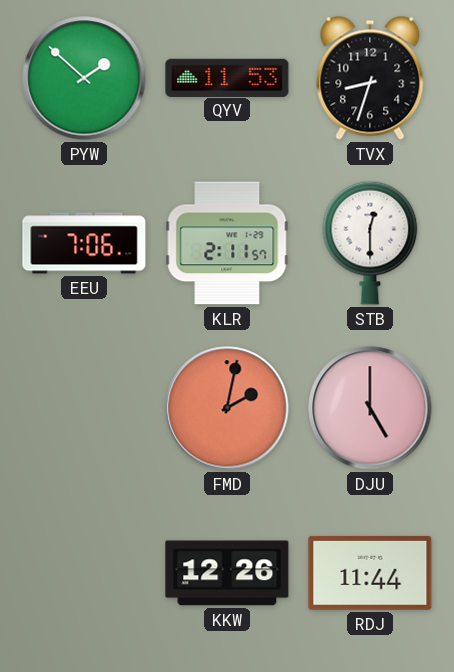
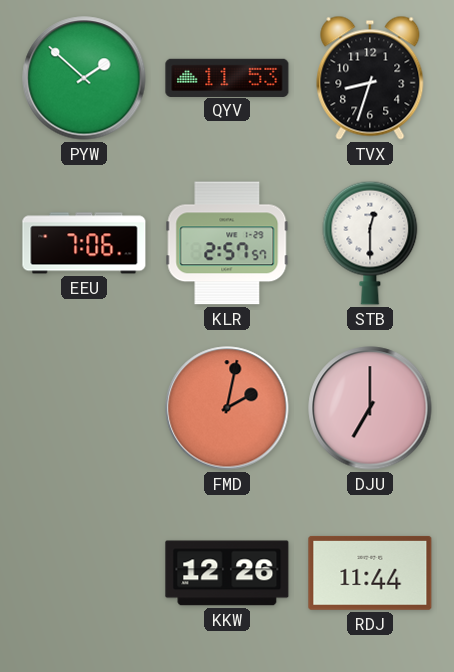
KLR: 2:11 -> 2:57
DJU: 5:00 -> 7:00
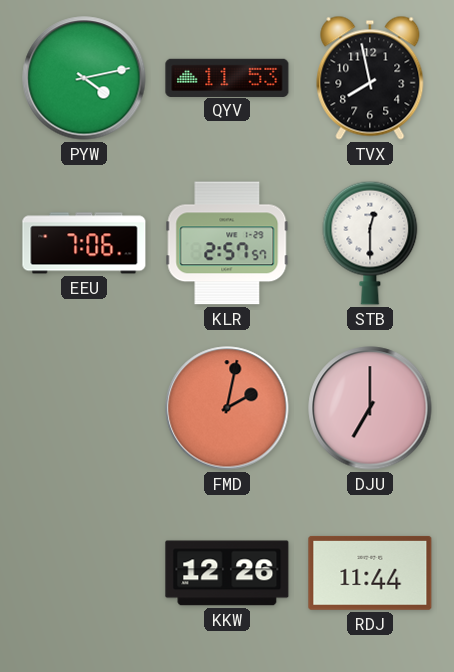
PYW: 1:52 -> 4:13
TVX: 8:33 -> 7:58
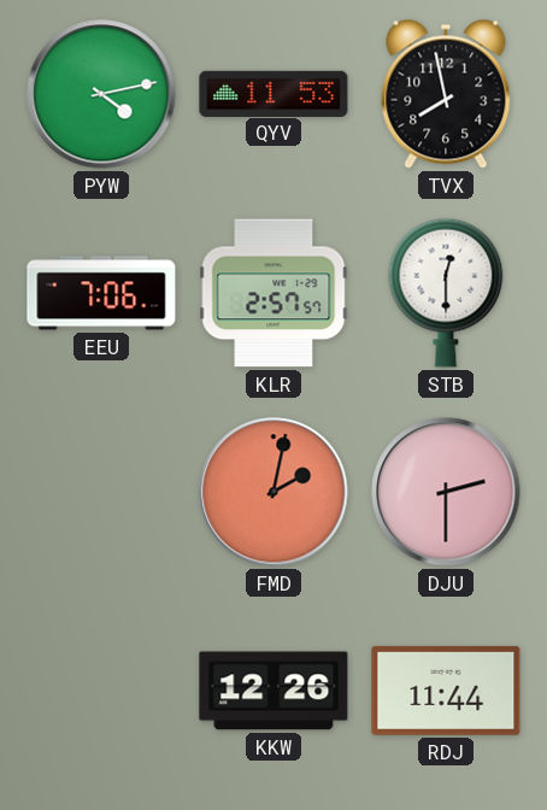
DJU: 7:00 -> 2:30
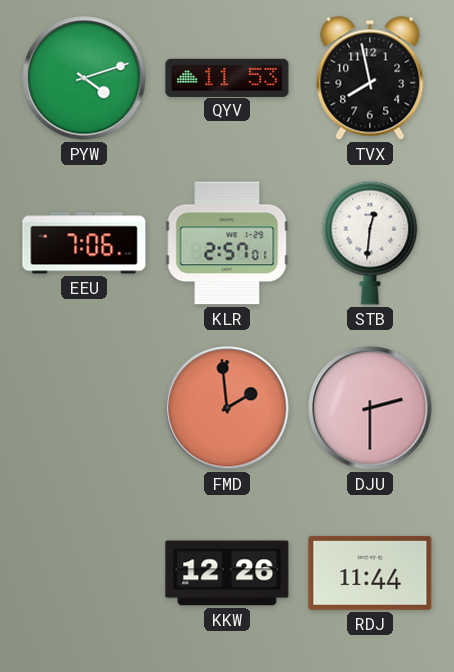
PYW: 4:13 -> 4:12
KLR: 2:57:57 -> 2:57:01
STB: 12:30 -> 12:31
FMD: 2:02 -> 1:59
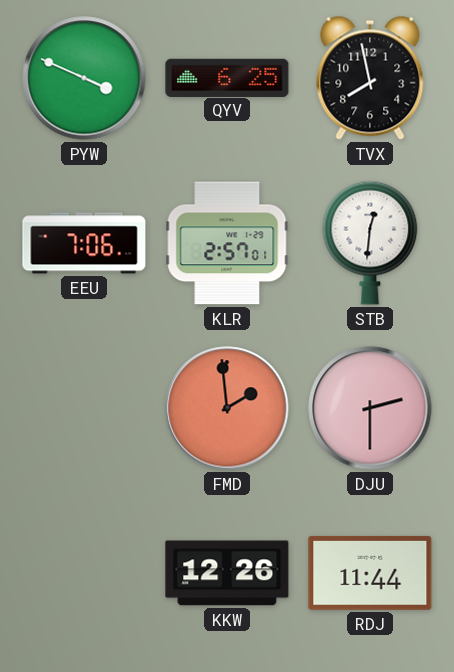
PYW: 4:12 -> 3:49
QYV: 11:53 -> 6:25
